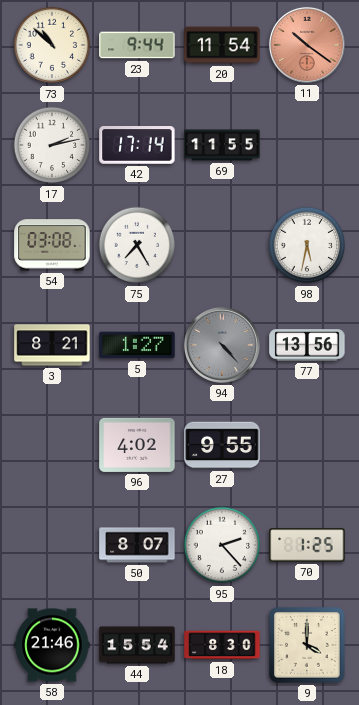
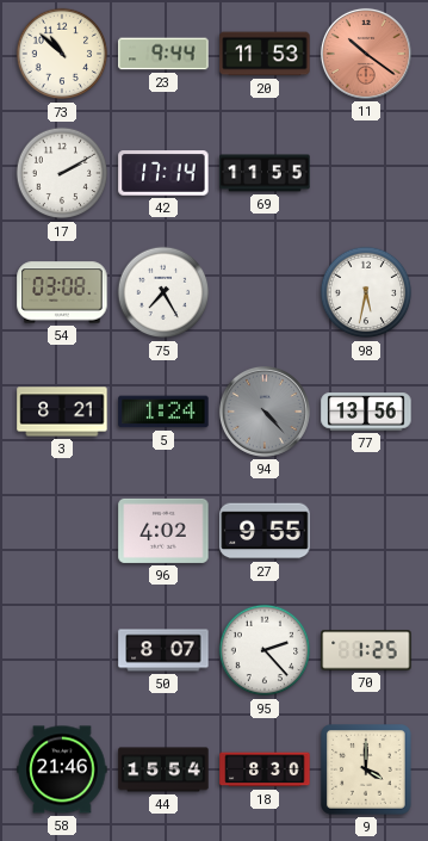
20: 11:54 -> 11:53
17: 2:13 -> 2:10
5: 1:27 -> 1:24
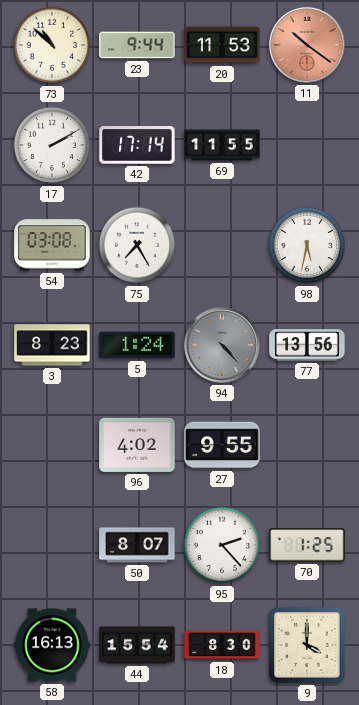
3: 8:21 -> 8:23
58: 21:46 -> 16:13
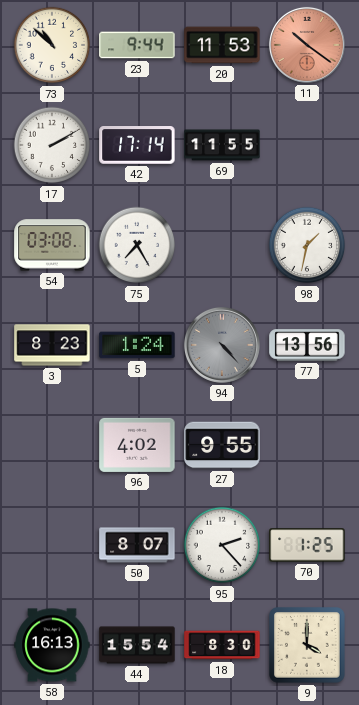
98: 5:32 -> 1:32
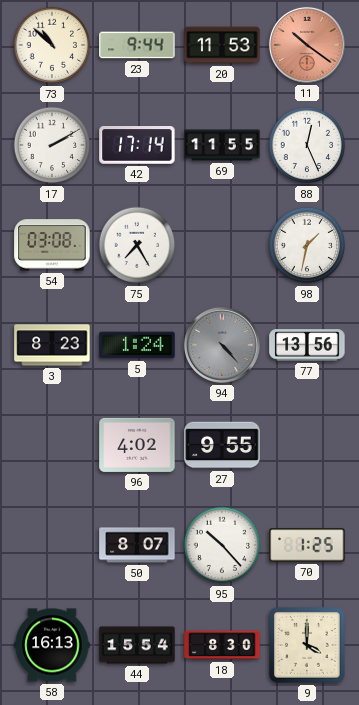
88: none -> 12:26
95: 2:23 -> 10:23
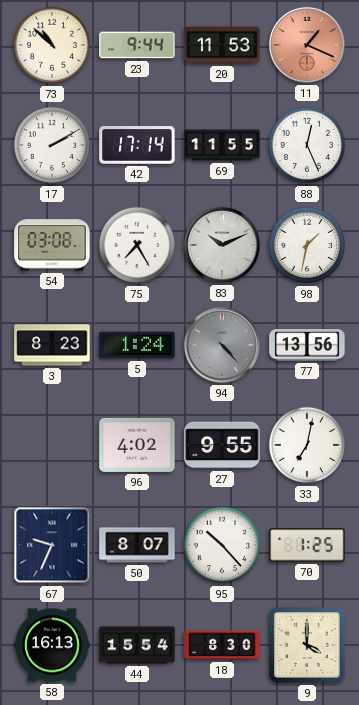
11: 10:21 -> 1:19
83: none -> 10:11
33: none -> 7:02
67: none -> 9:34
